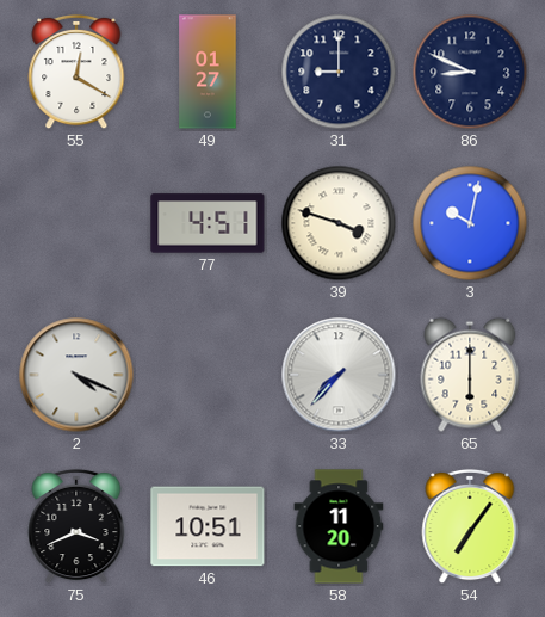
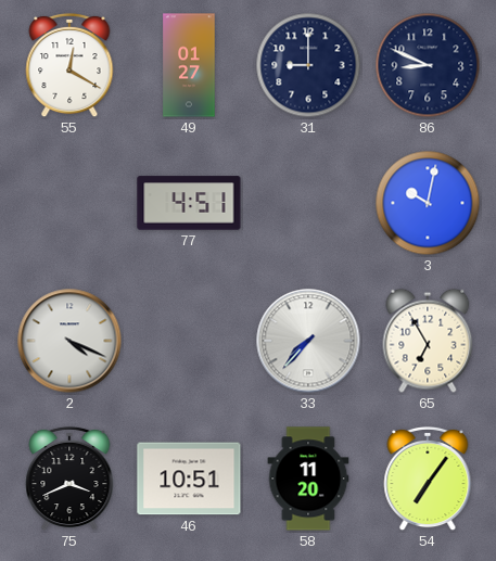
39: 3:48 -> none
65: 6:00 -> 6:55
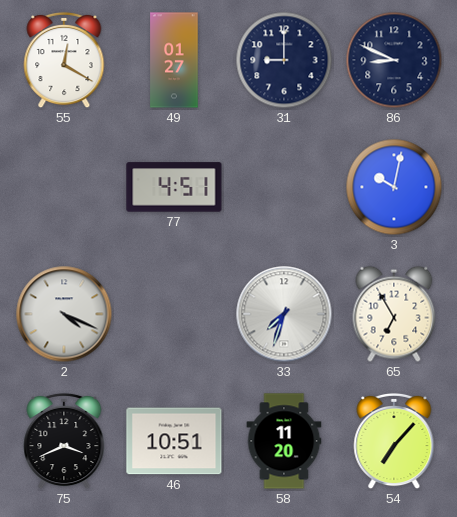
33: 7:37 -> 7:33
54: 7:06 -> 7:07
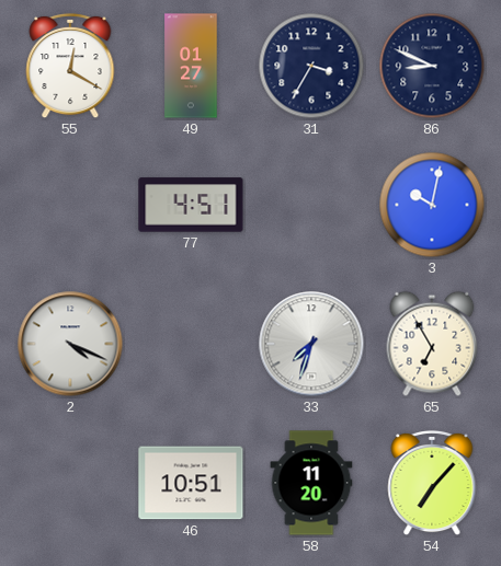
31: 9:00 -> 3:35
75: 3:41 -> none
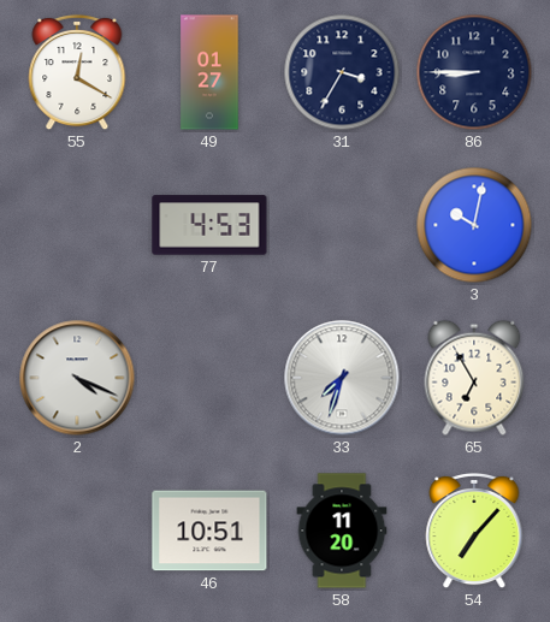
86: 8:49 -> 8:45
77: 4:51 -> 4:53
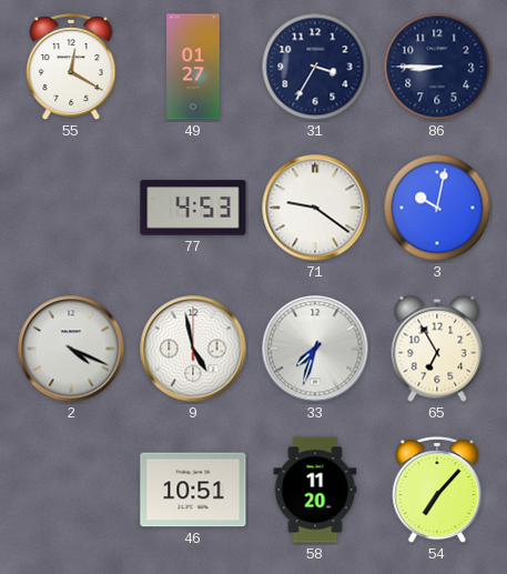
71: none -> 9:21
9: none -> 4:58
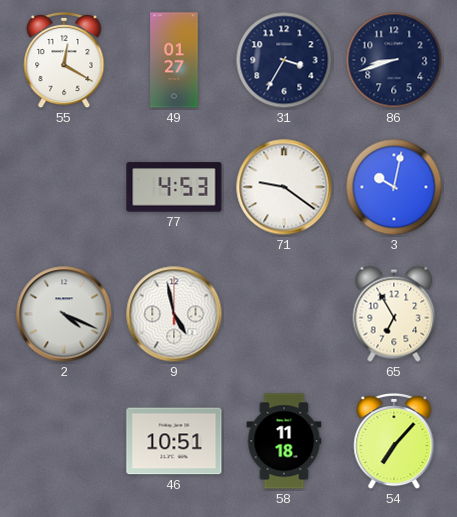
86: 8:45 -> 8:42
33: 7:33 -> none
58: 11:20 -> 11:18
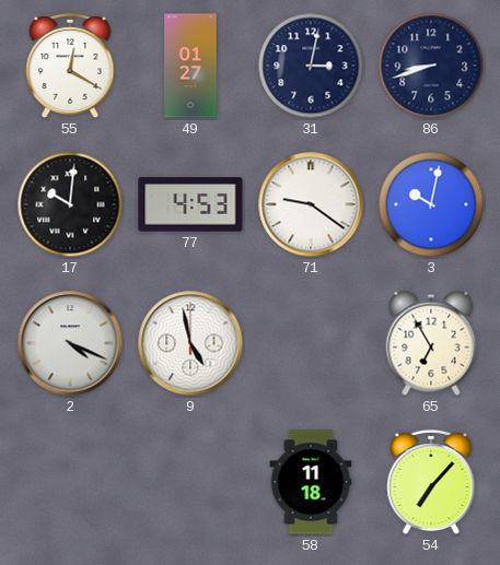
31: 3:35 -> 3:02
17: none -> 10:01
46: 10:51 -> none
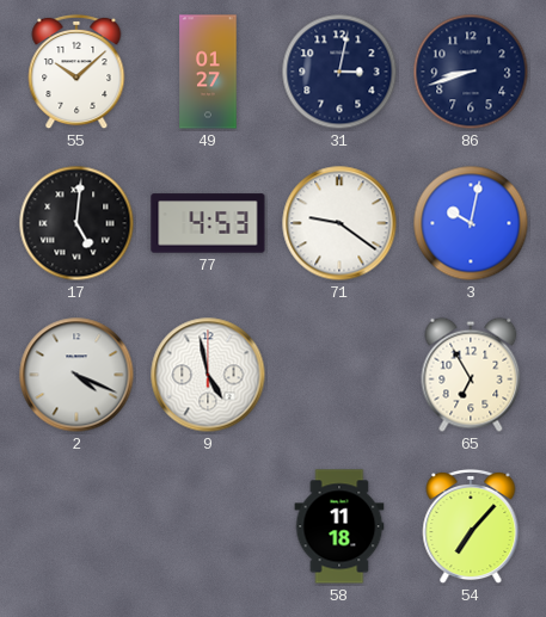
55: 12:20 -> 10:08
17: 10:01 -> 5:01
